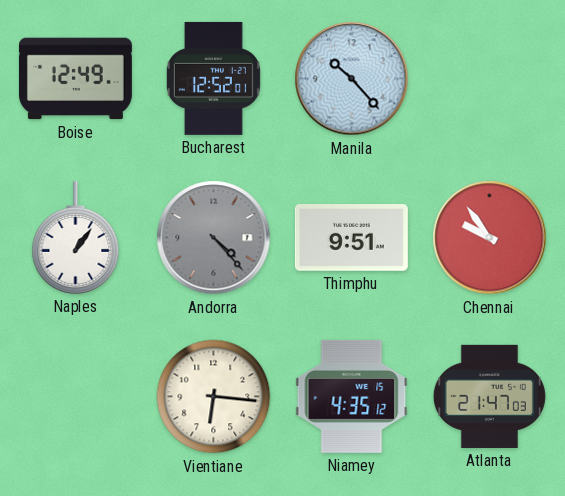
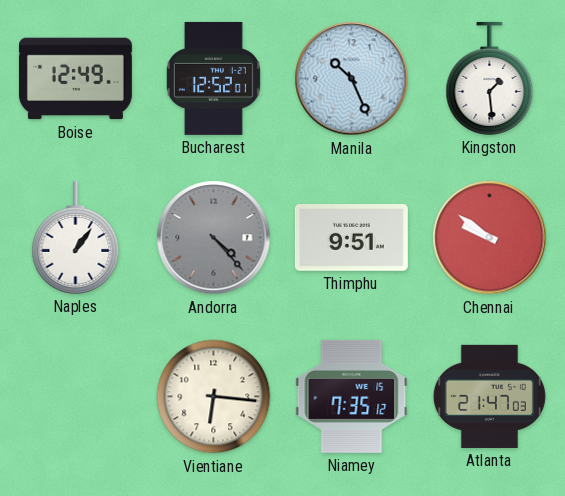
Manila: 10:23 -> 10:26
Kingston: none -> 1:29
Chennai: 9:54 -> 9:51
Niamey: 4:35 -> 7:35
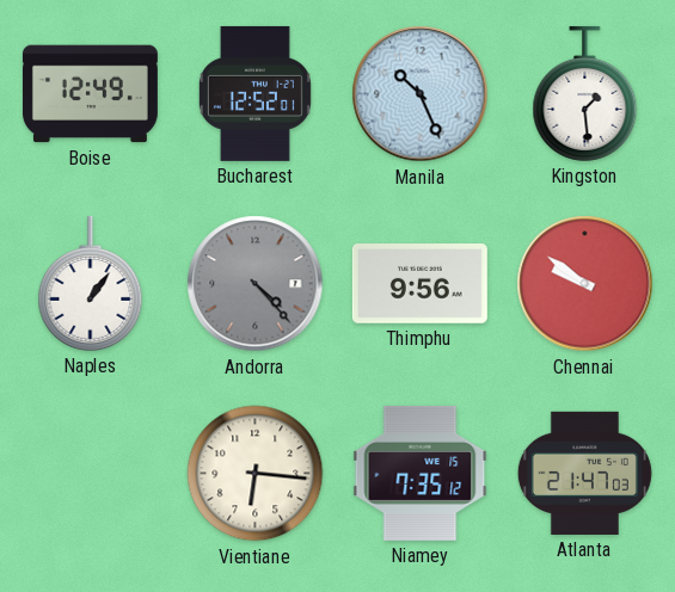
Thimphu: 9:51 -> 9:56
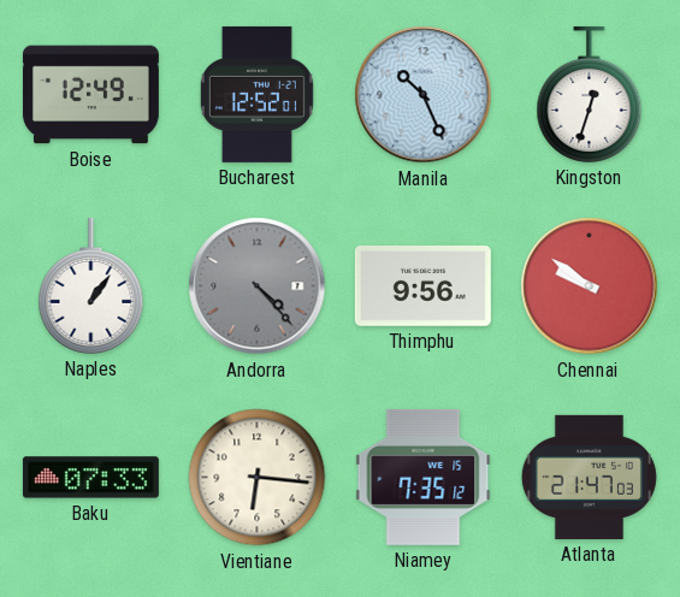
Kingston: 1:29 -> 12:33
Baku: none -> 07:33
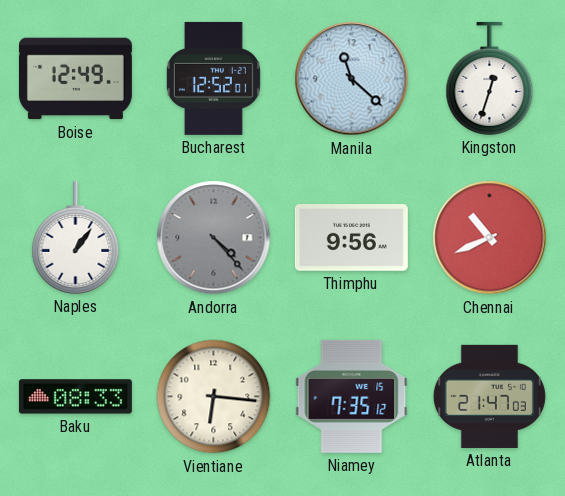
Manila: 10:26 -> 11:22
Chennai: 9:51 -> 10:41
Baku: 07:33 -> 08:33
